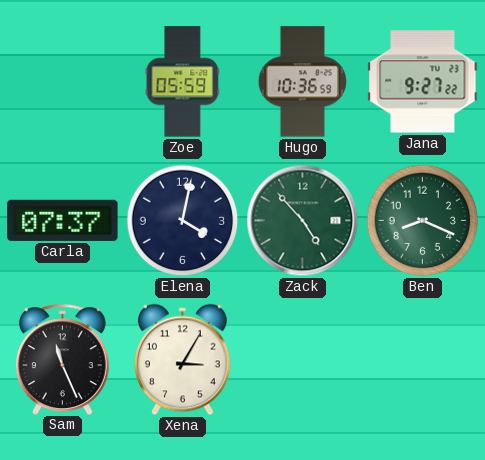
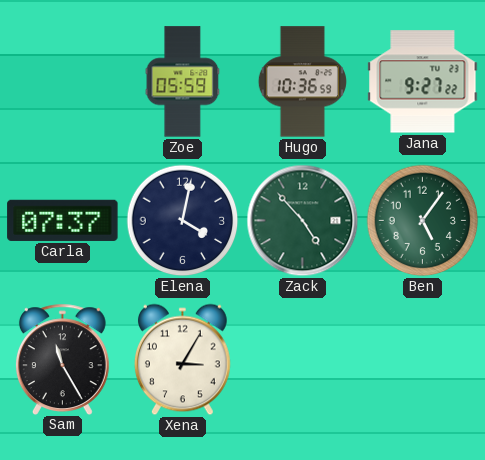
Ben: 8:19 -> 5:06
Sam: 11:26 -> 11:25
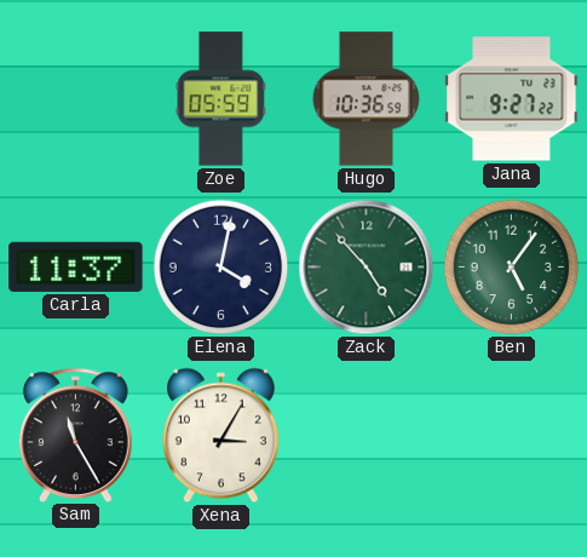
Carla: 07:37 -> 11:37
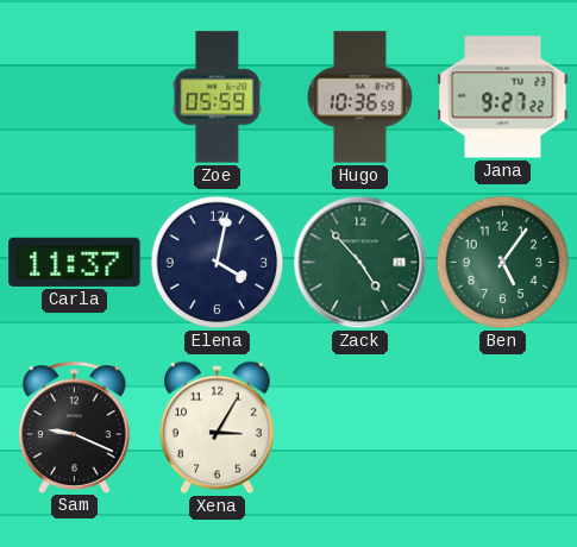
Sam: 11:25 -> 9:19
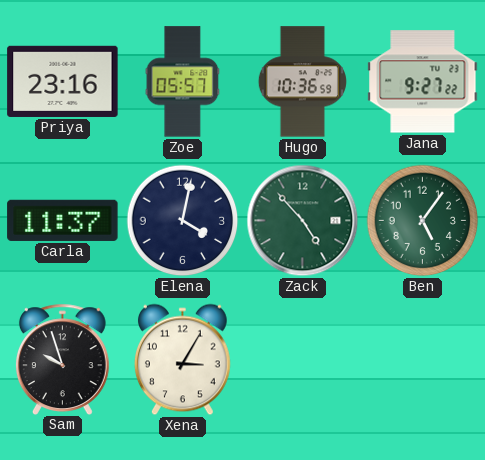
Priya: none -> 23:16
Zoe: 05:59 -> 05:57
Sam: 9:19 -> 9:57
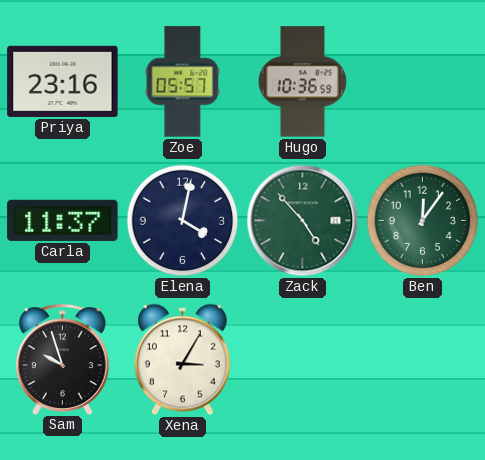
Jana: 9:27 -> none
Ben: 5:06 -> 12:06
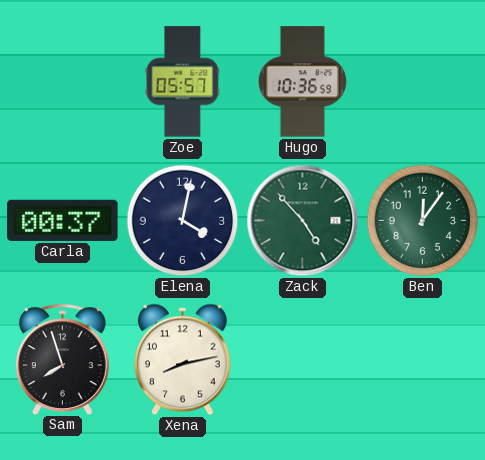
Priya: 23:16 -> none
Carla: 11:37 -> 00:37
Sam: 9:57 -> 7:57
Xena: 3:05 -> 8:13
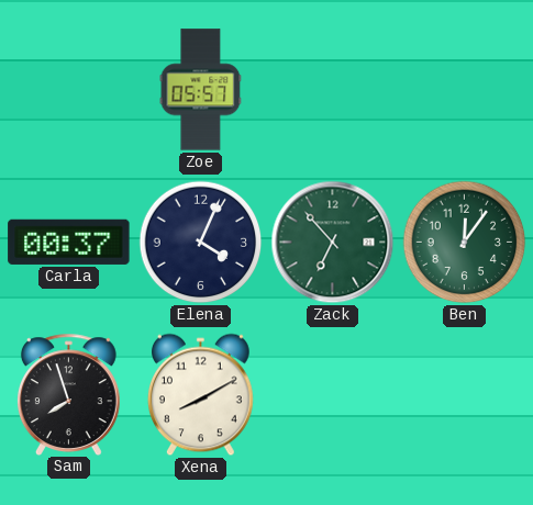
Hugo: 10:36 -> none
Elena: 4:02 -> 4:04
Zack: 4:53 -> 6:53
Xena: 8:13 -> 8:10
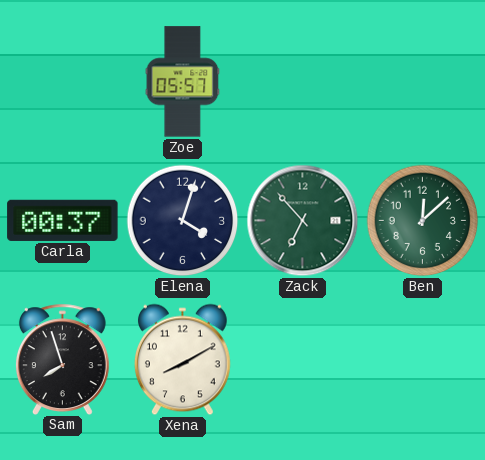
Elena: 4:04 -> 4:03
Ben: 12:06 -> 12:08
